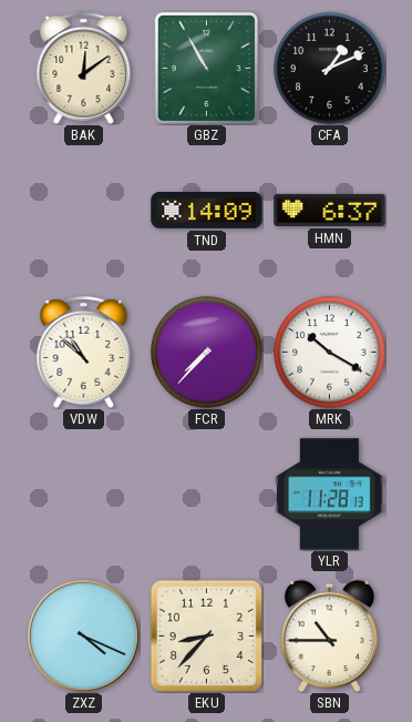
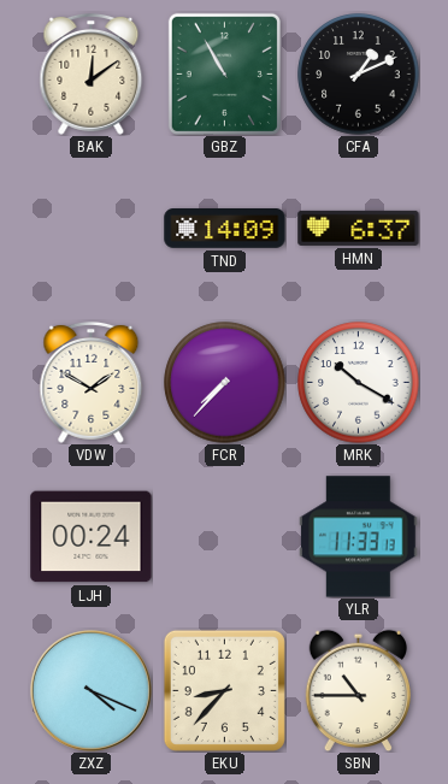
VDW: 10:52 -> 1:50
LJH: none -> 00:24
YLR: 11:28 -> 11:33
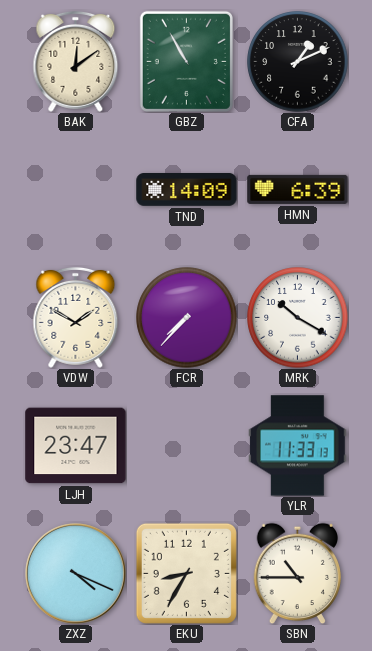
HMN: 6:37 -> 6:39
LJH: 00:24 -> 23:47
EKU: 8:37 -> 8:35
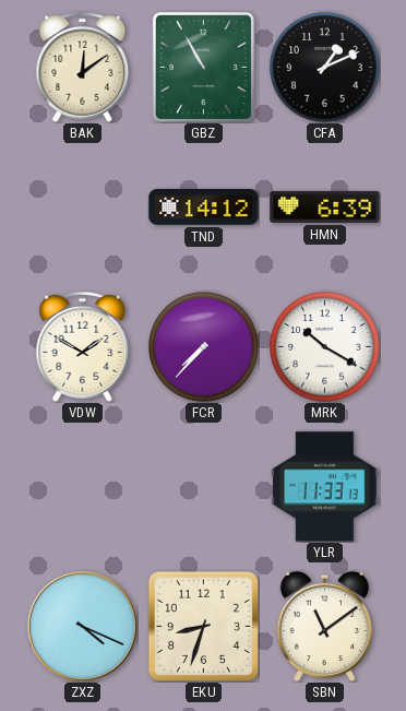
TND: 14:09 -> 14:12
LJH: 23:47 -> none
EKU: 8:35 -> 8:33
SBN: 10:45 -> 11:09
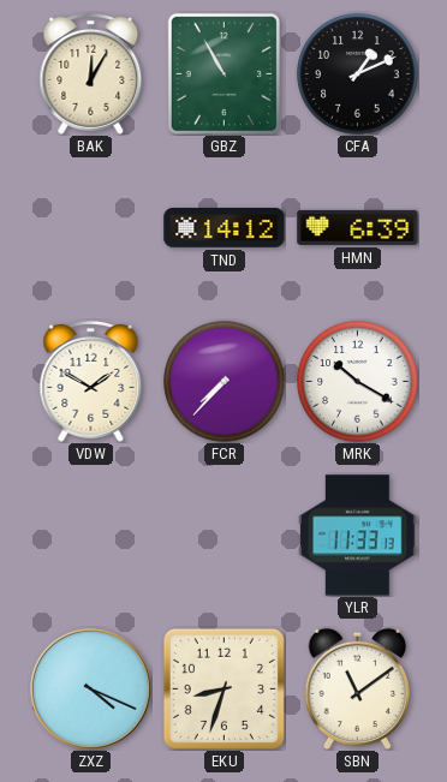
BAK: 12:09 -> 12:05
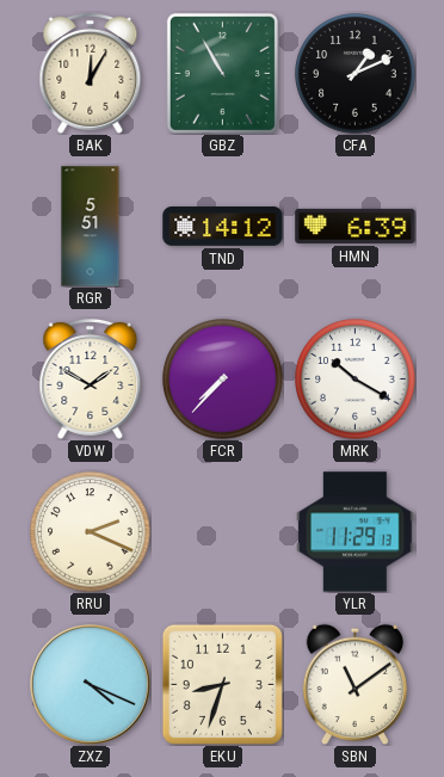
RGR: none -> 5:51
RRU: none -> 2:19
YLR: 11:33 -> 11:29
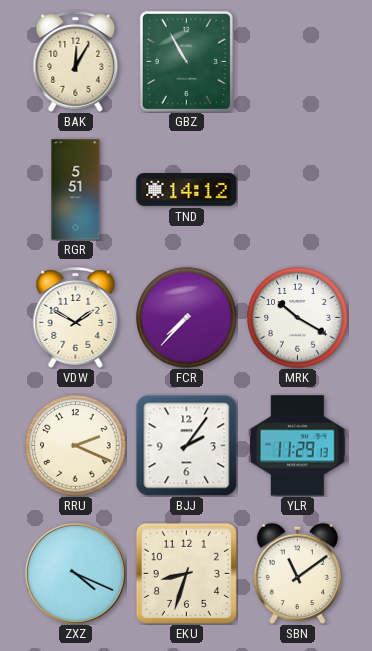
CFA: 1:11 -> none
HMN: 6:39 -> none
BJJ: none -> 2:06
